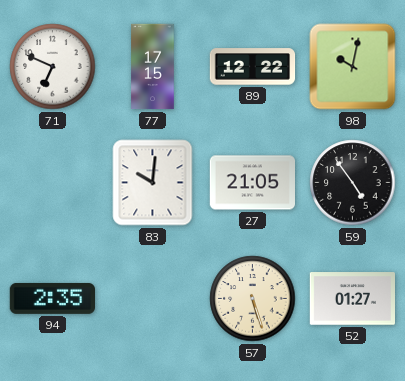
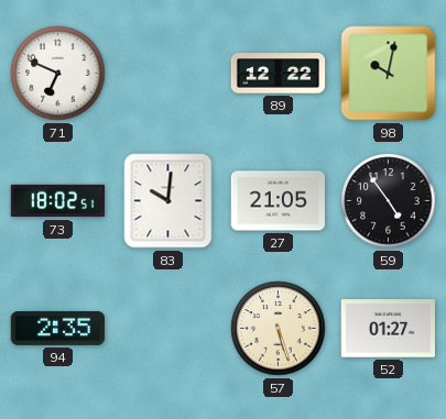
77: 17:15 -> none
73: none -> 18:02
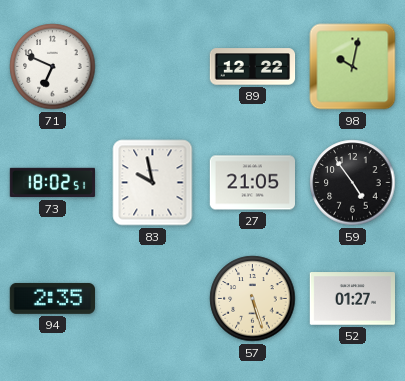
83: 10:01 -> 9:58
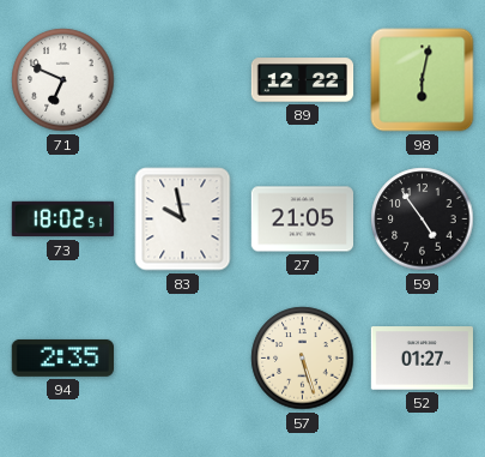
98: 10:02 -> 6:02
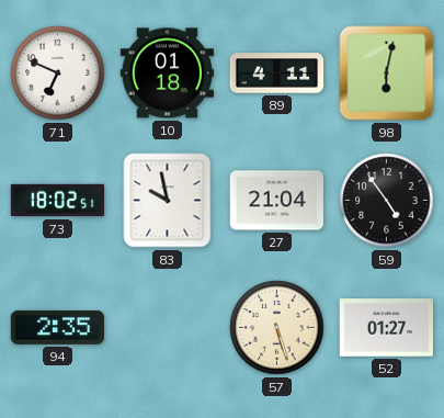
10: none -> 01:18
89: 12:22 -> 4:11
27: 21:05 -> 21:04
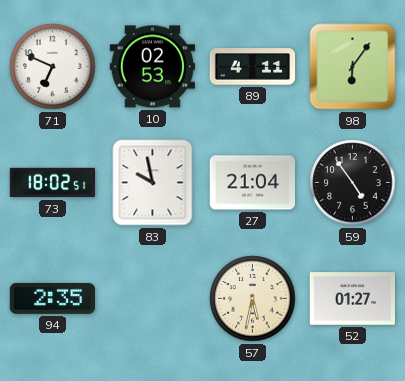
10: 01:18 -> 02:53
98: 6:02 -> 6:06
57: 5:27 -> 5:32
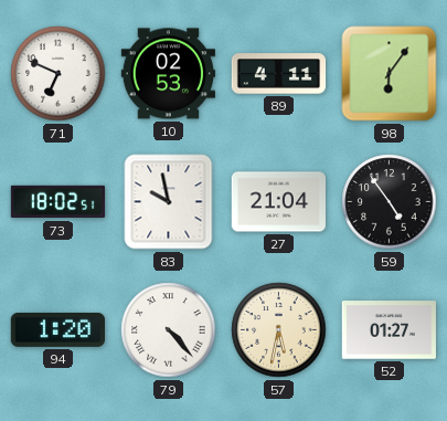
94: 2:35 -> 1:20
79: none -> 4:23
